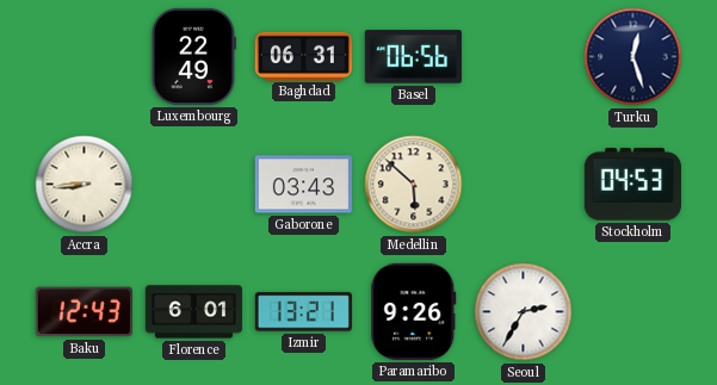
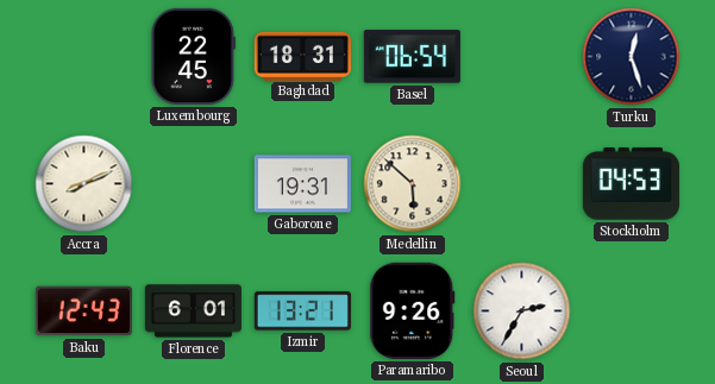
Luxembourg: 22:49 -> 22:45
Baghdad: 06:31 -> 18:31
Basel: 06:56 -> 06:54
Accra: 8:44 -> 8:11
Gaborone: 03:43 -> 19:31
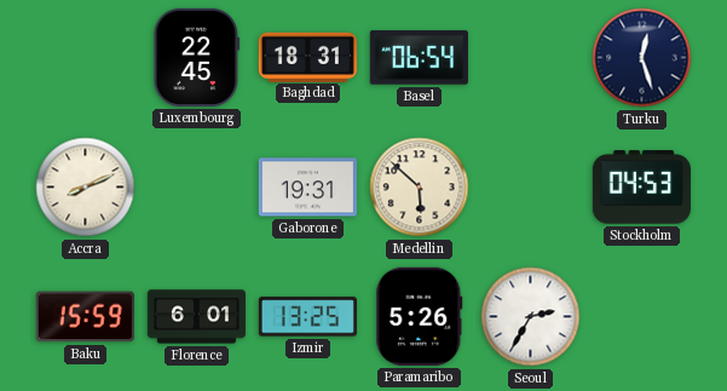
Baku: 12:43 -> 15:59
Izmir: 13:21 -> 13:25
Paramaribo: 9:26 -> 5:26
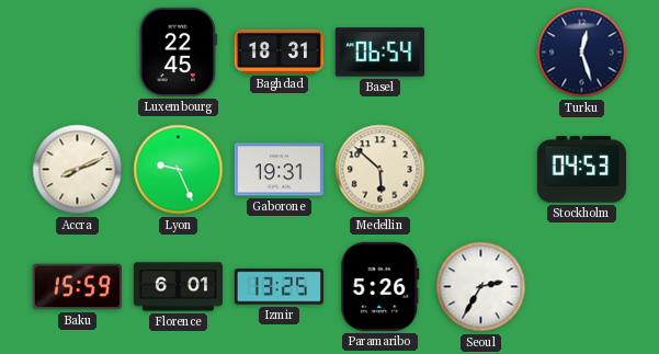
Lyon: none -> 9:26
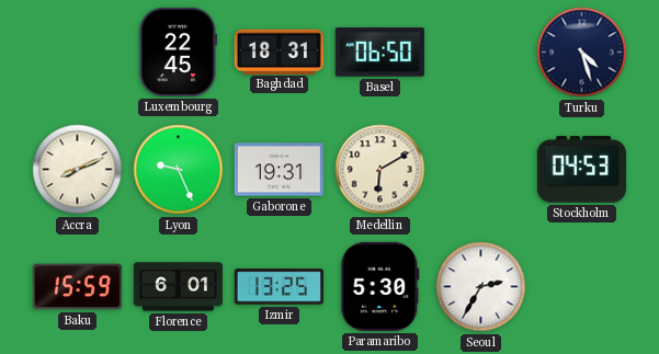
Basel: 06:54 -> 06:50
Turku: 12:27 -> 4:27
Medellin: 5:52 -> 6:10
Paramaribo: 5:26 -> 5:30
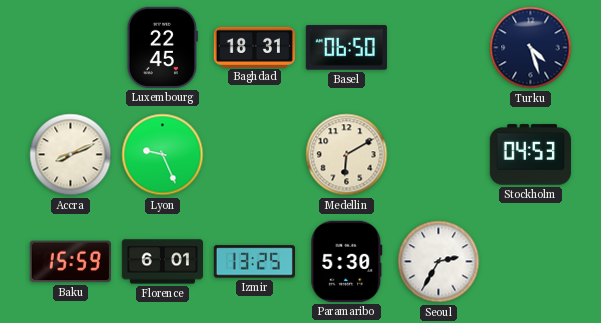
Gaborone: 19:31 -> none
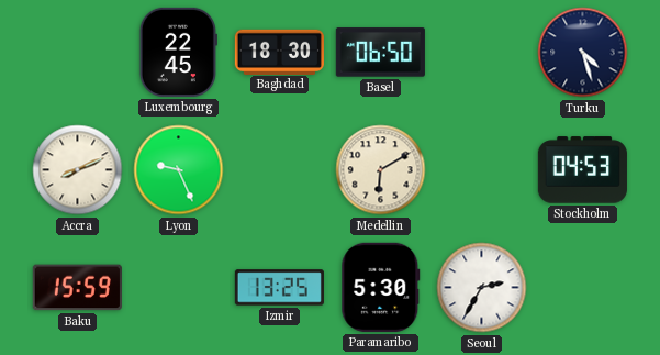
Baghdad: 18:31 -> 18:30
Florence: 6:01 -> none
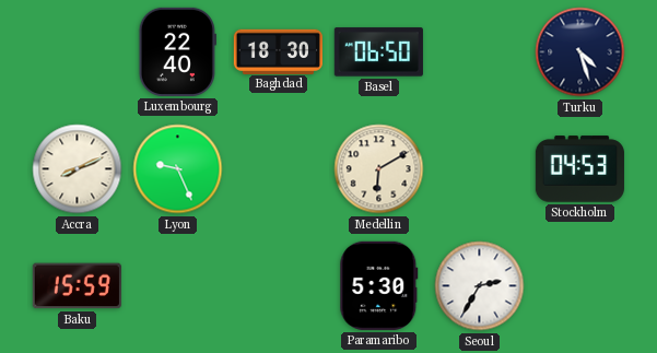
Luxembourg: 22:45 -> 22:40
Izmir: 13:25 -> none
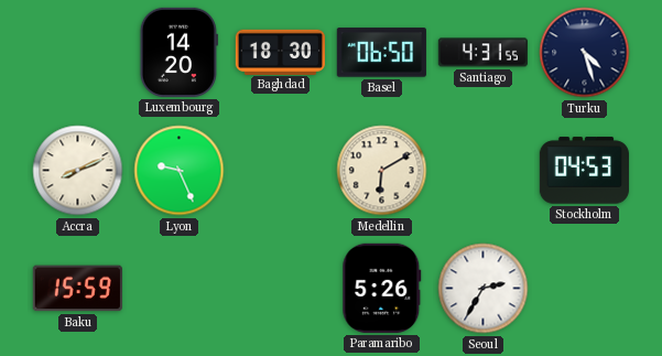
Luxembourg: 22:40 -> 14:20
Santiago: none -> 4:31
Paramaribo: 5:30 -> 5:26
